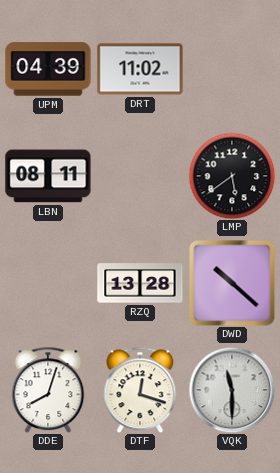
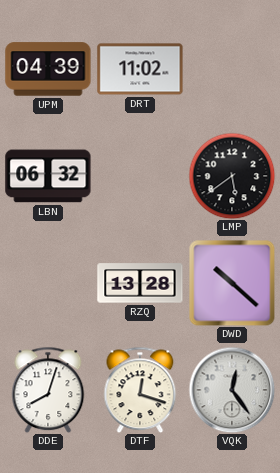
LBN: 08:11 -> 06:32
VQK: 11:30 -> 12:24
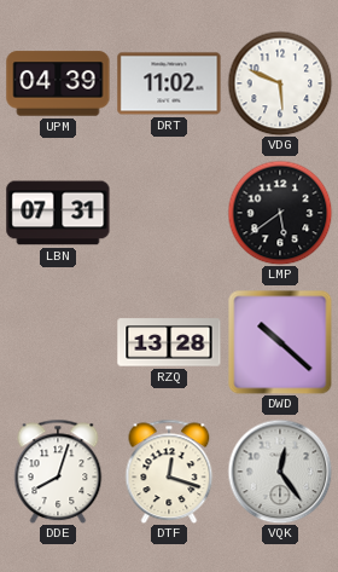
VDG: none -> 5:49
LBN: 06:32 -> 07:31
